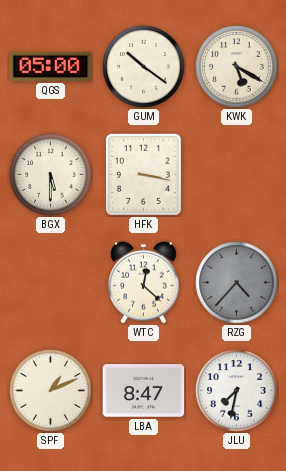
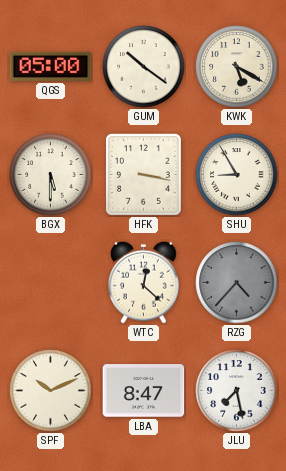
SHU: none -> 8:55
SPF: 1:11 -> 10:11
JLU: 7:32 -> 7:28
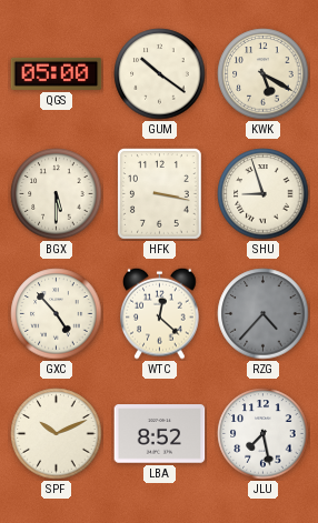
SHU: 8:55 -> 8:57
GXC: none -> 4:53
LBA: 8:47 -> 8:52
